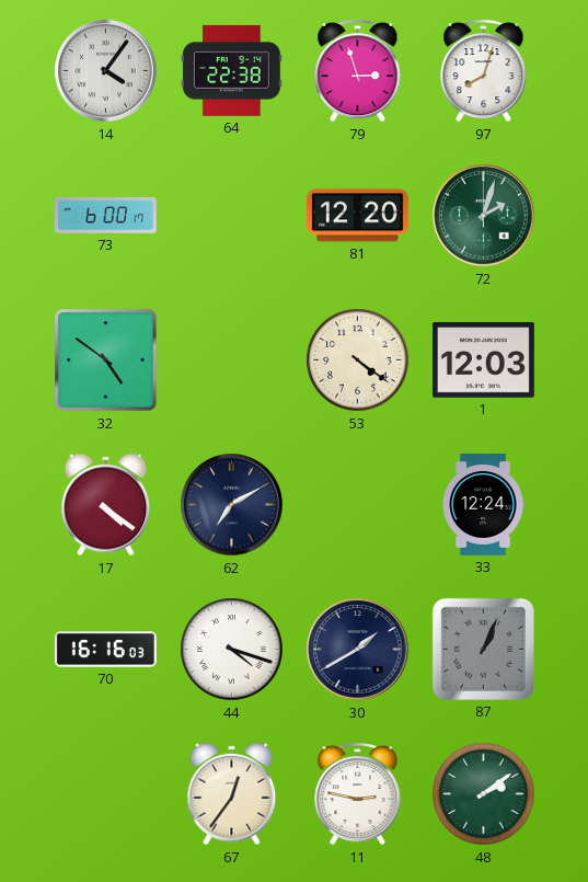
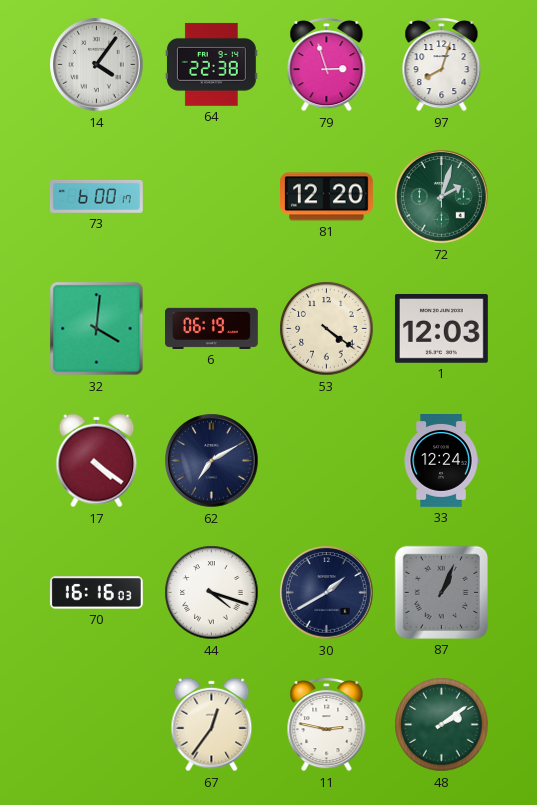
32: 4:51 -> 4:01
6: none -> 06:19
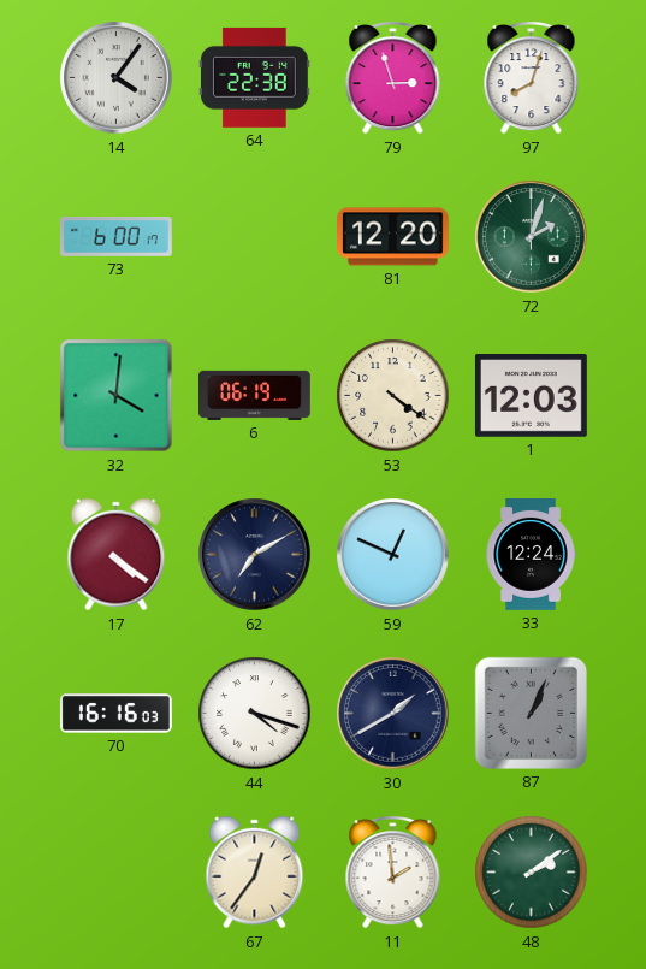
59: none -> 12:49
11: 2:47 -> 1:59
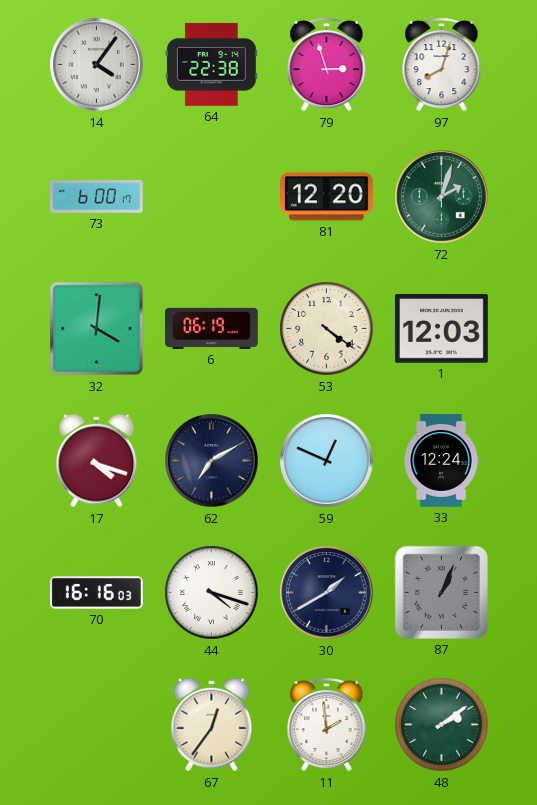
17: 4:21 -> 4:18
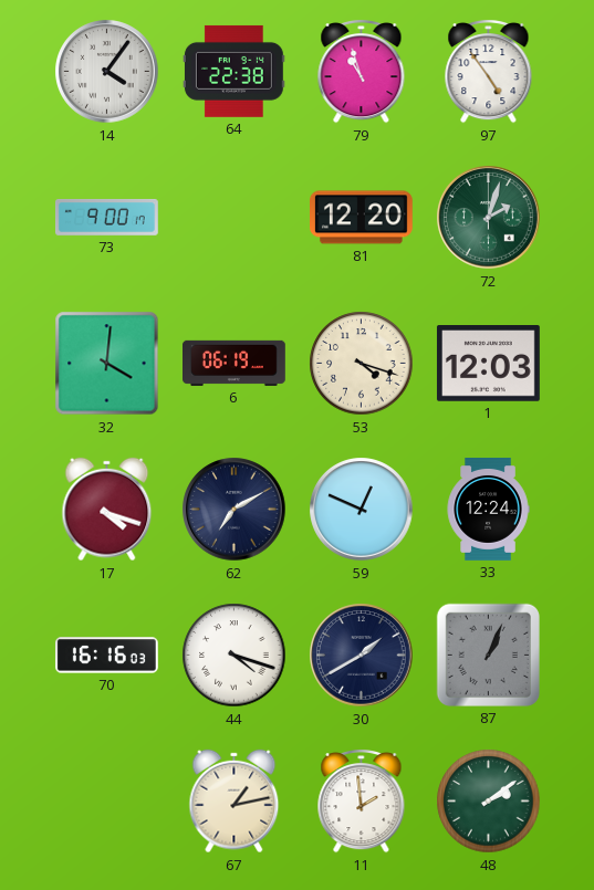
79: 2:57 -> 10:57
97: 8:03 -> 4:54
73: 6:00 -> 9:00
53: 4:21 -> 4:18
67: 12:36 -> 1:13
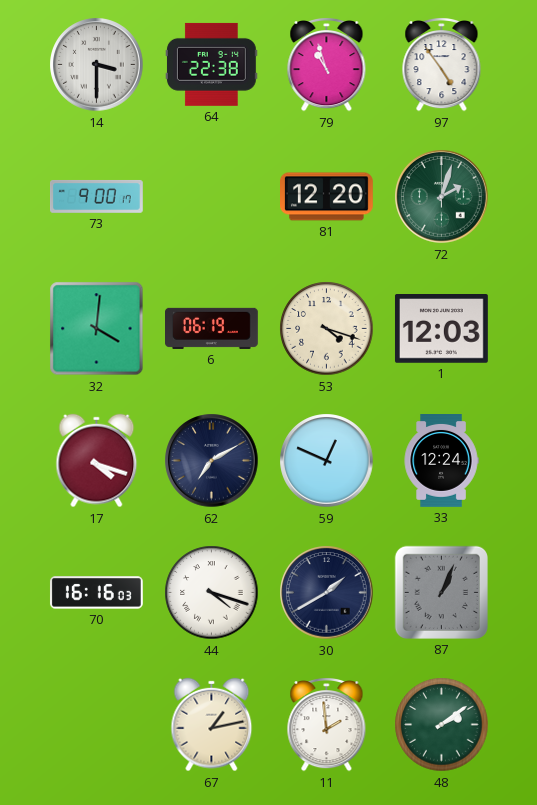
14: 4:06 -> 3:30
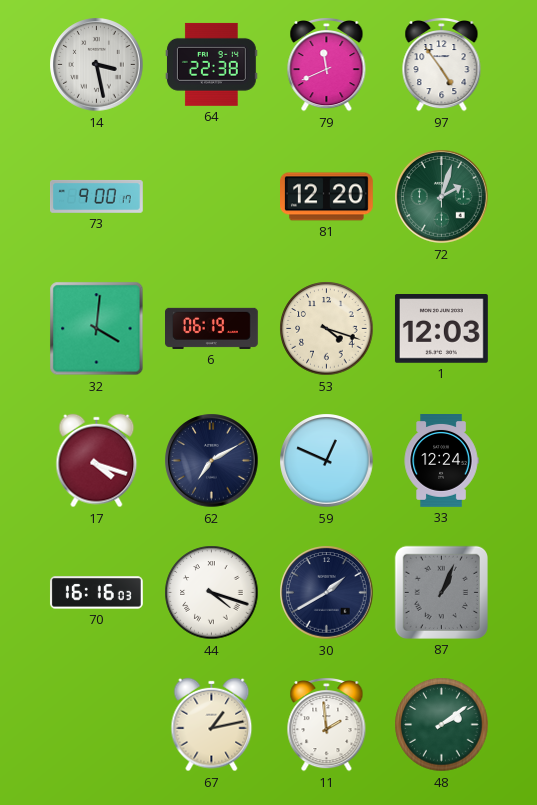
14: 3:30 -> 3:28
79: 10:57 -> 11:41
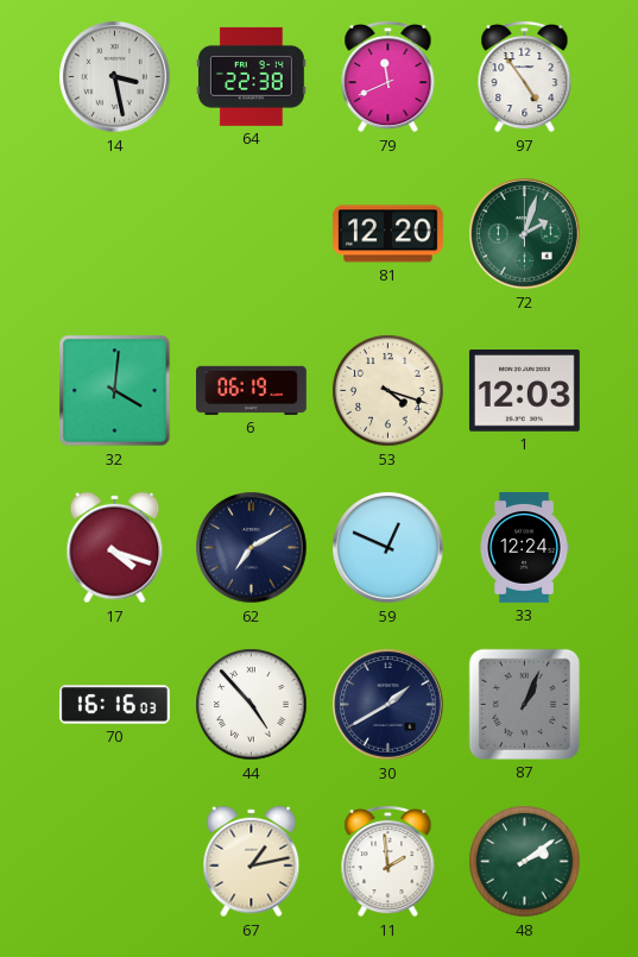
73: 9:00 -> none
44: 4:18 -> 4:53
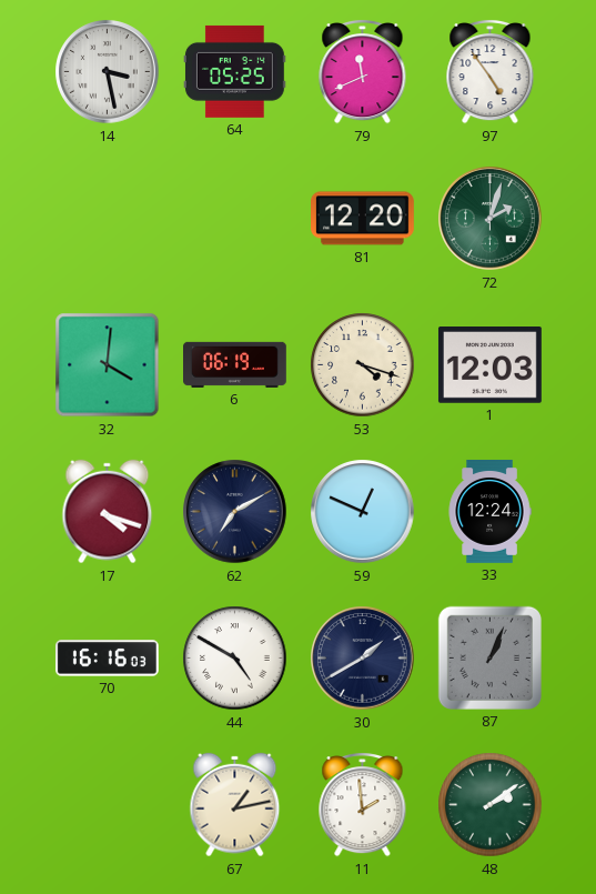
64: 22:38 -> 05:25
44: 4:53 -> 4:50
